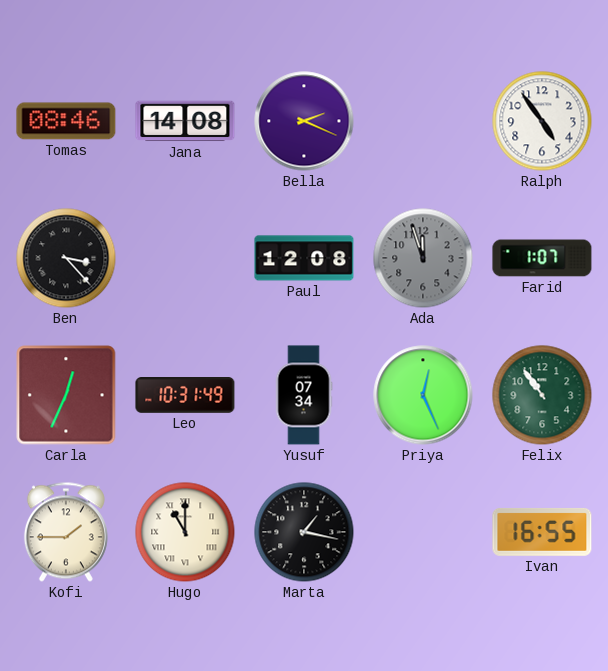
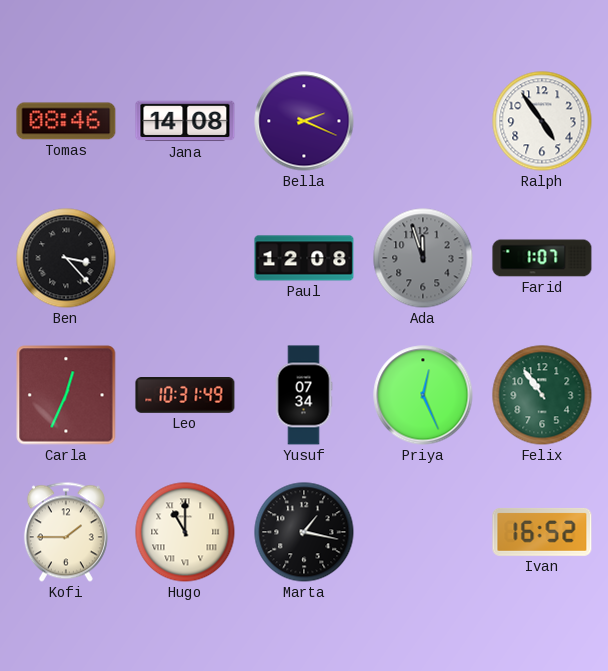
Ivan: 16:55 -> 16:52
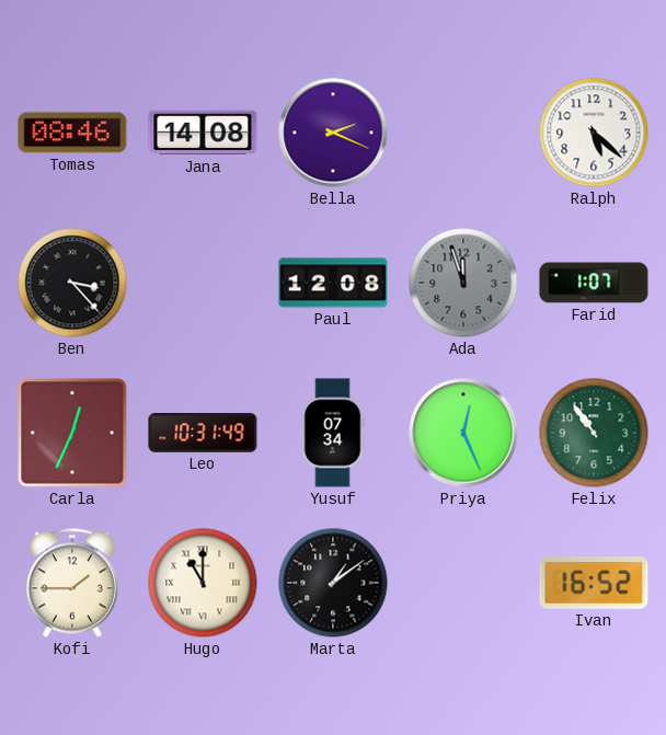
Ralph: 4:54 -> 5:22
Marta: 1:17 -> 1:09
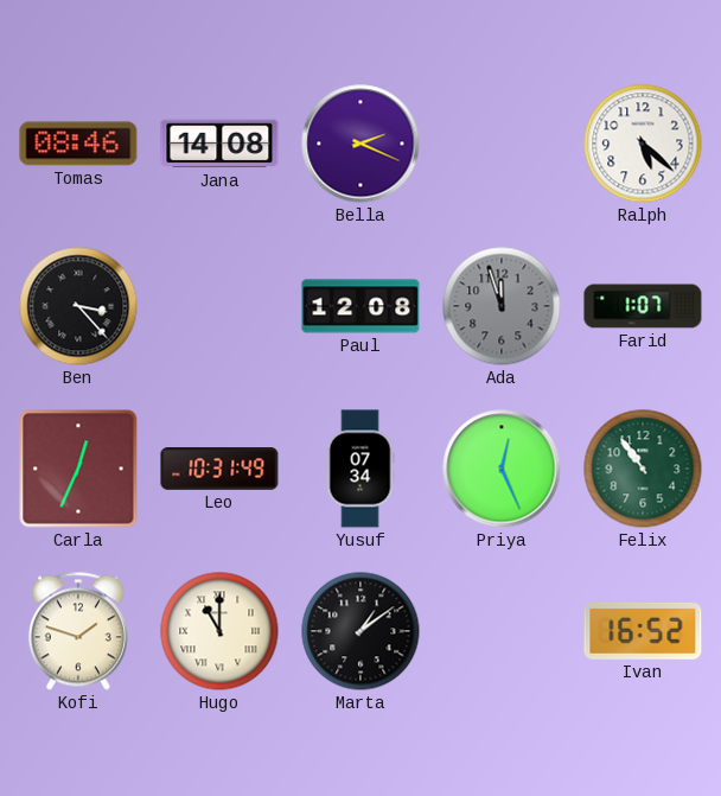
Kofi: 1:45 -> 1:48
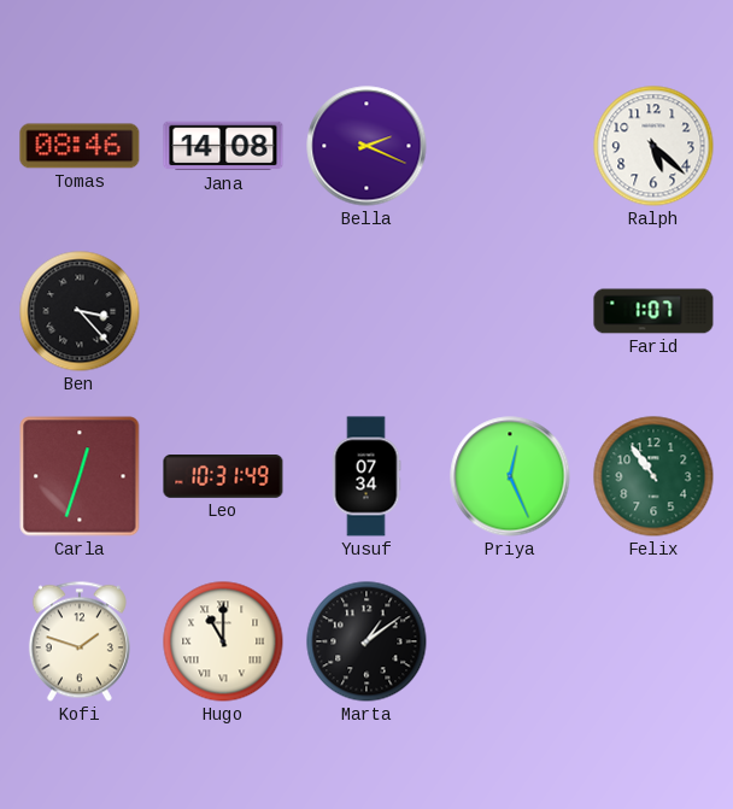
Paul: 12:08 -> none
Ada: 11:57 -> none
Carla: 12:34 -> 12:33
Ivan: 16:52 -> none
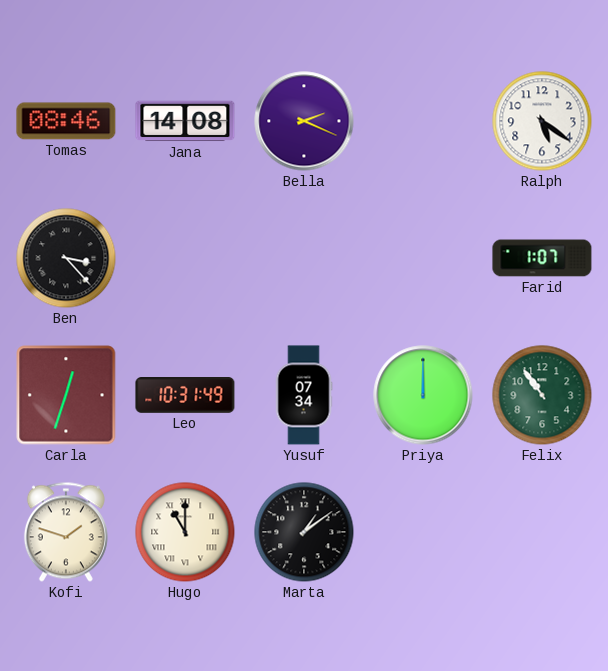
Ralph: 5:22 -> 5:21
Priya: 12:26 -> 12:00
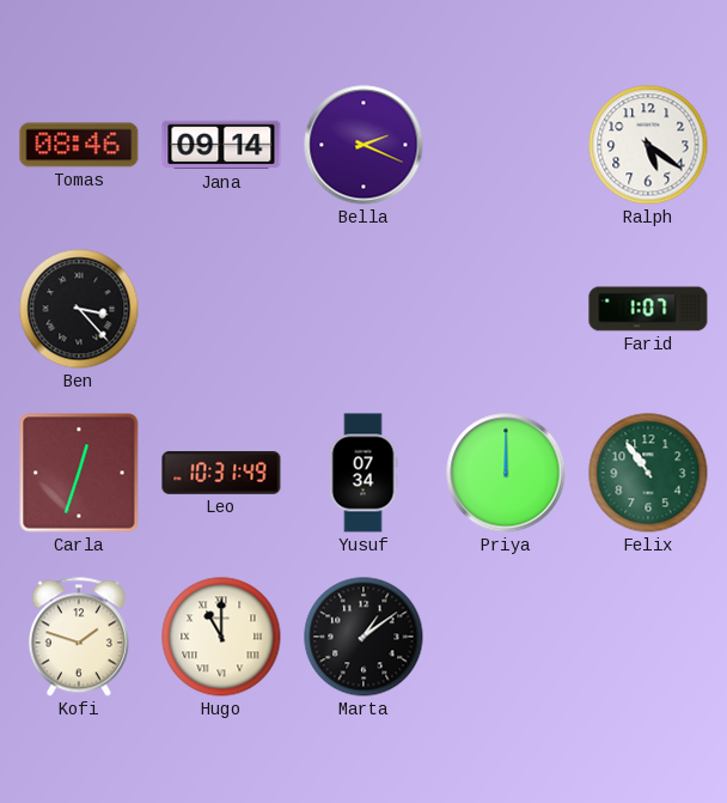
Jana: 14:08 -> 09:14
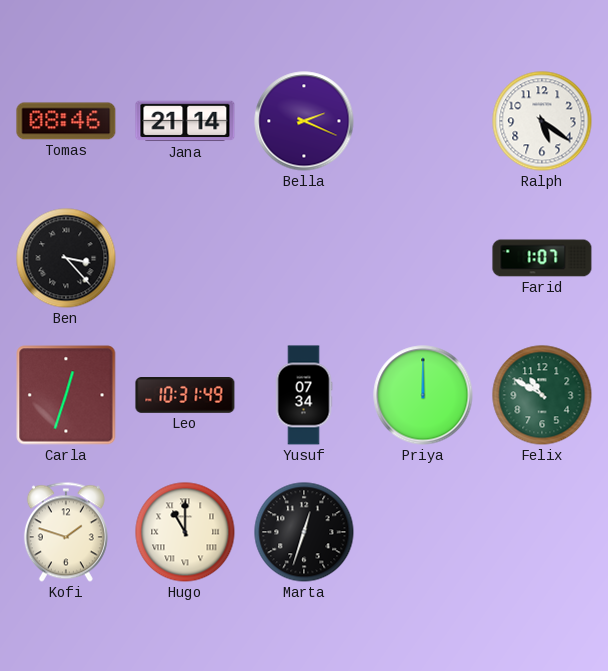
Jana: 09:14 -> 21:14
Felix: 10:54 -> 10:50
Marta: 1:09 -> 12:33
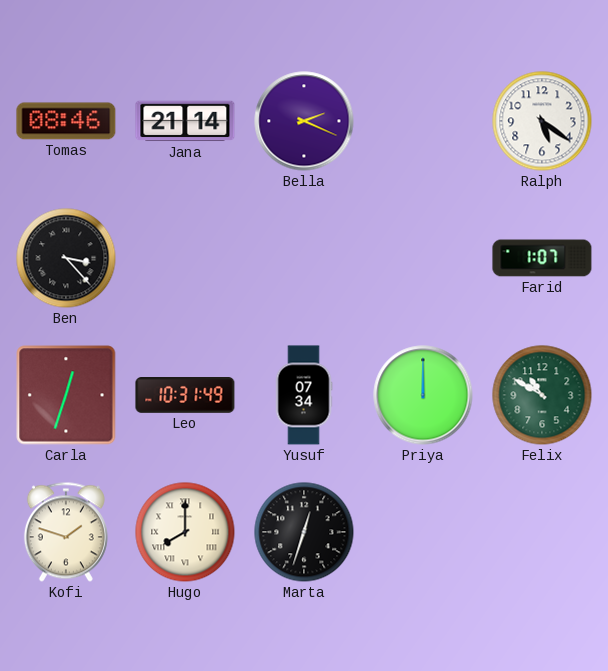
Hugo: 11:00 -> 8:00
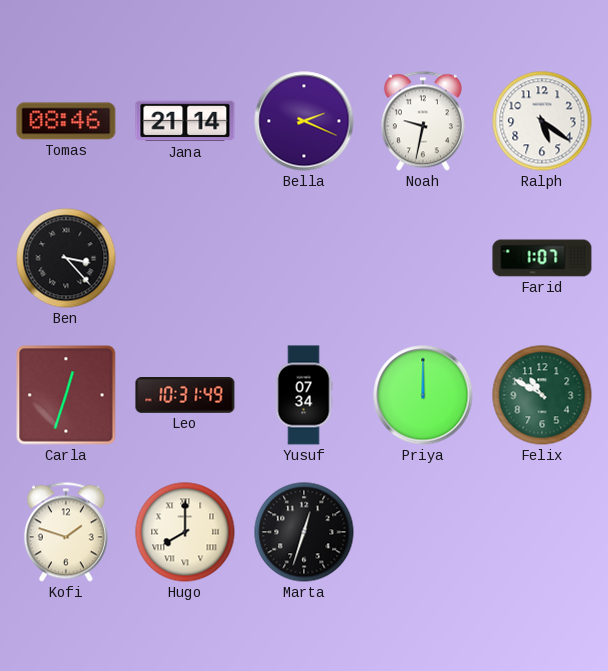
Noah: none -> 9:32
